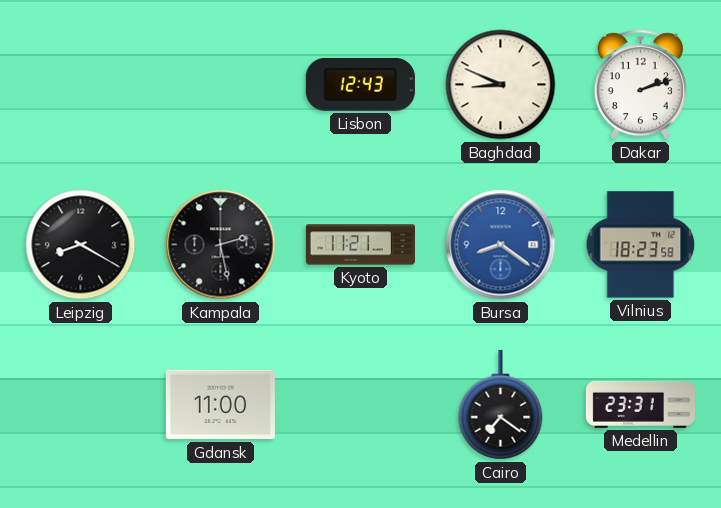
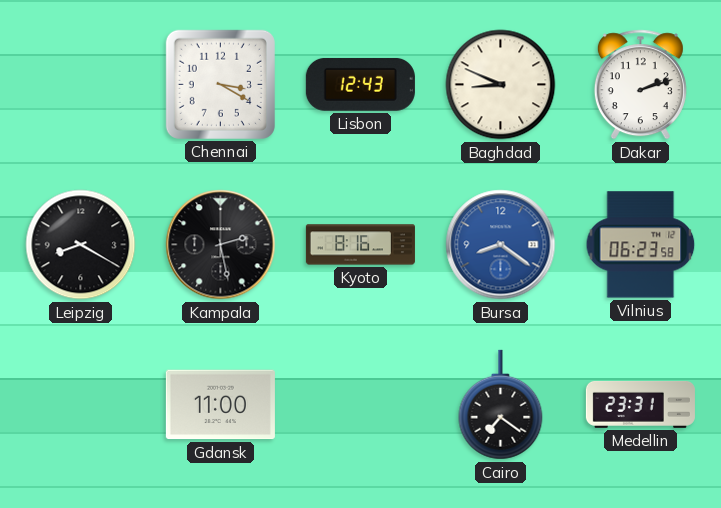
Chennai: none -> 3:20
Kyoto: 11:21 -> 8:16
Vilnius: 18:23 -> 06:23
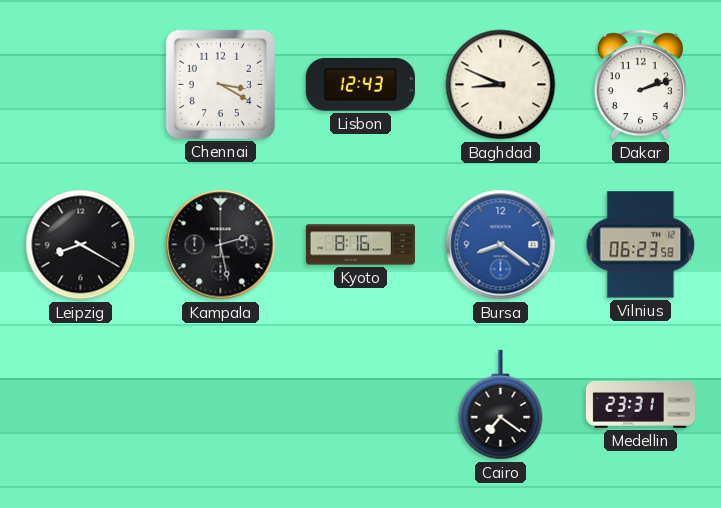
Gdansk: 11:00 -> none
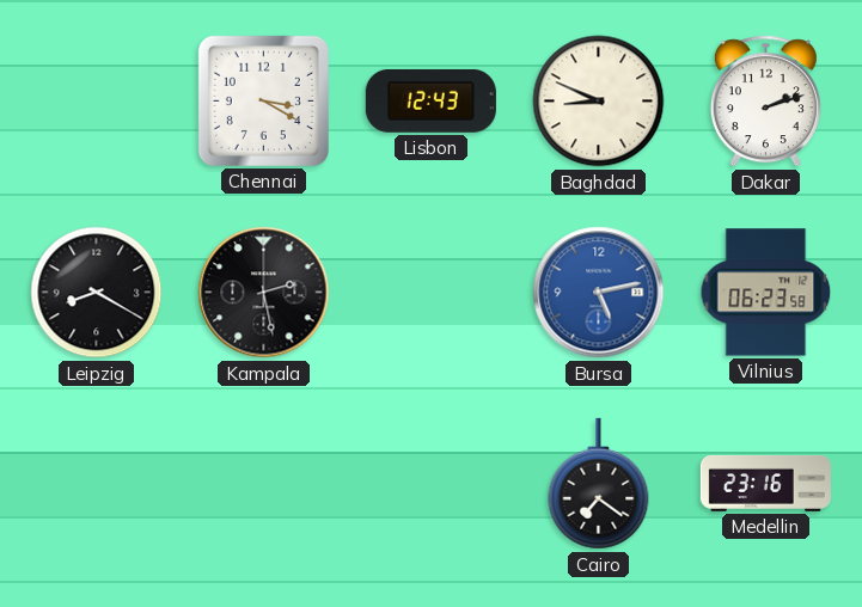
Kyoto: 8:16 -> none
Bursa: 8:21 -> 5:13
Medellin: 23:31 -> 23:16
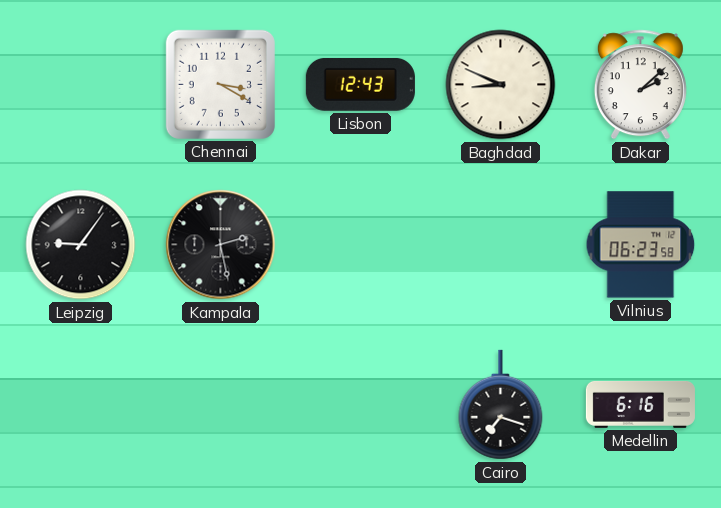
Dakar: 2:12 -> 2:08
Leipzig: 8:20 -> 9:06
Bursa: 5:13 -> none
Cairo: 7:21 -> 7:18
Medellin: 23:16 -> 6:16
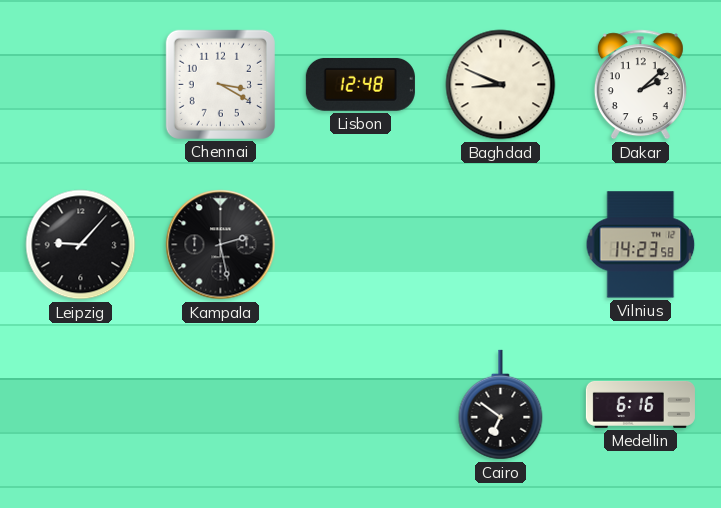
Lisbon: 12:43 -> 12:48
Leipzig: 9:06 -> 9:07
Vilnius: 06:23 -> 14:23
Cairo: 7:18 -> 6:51
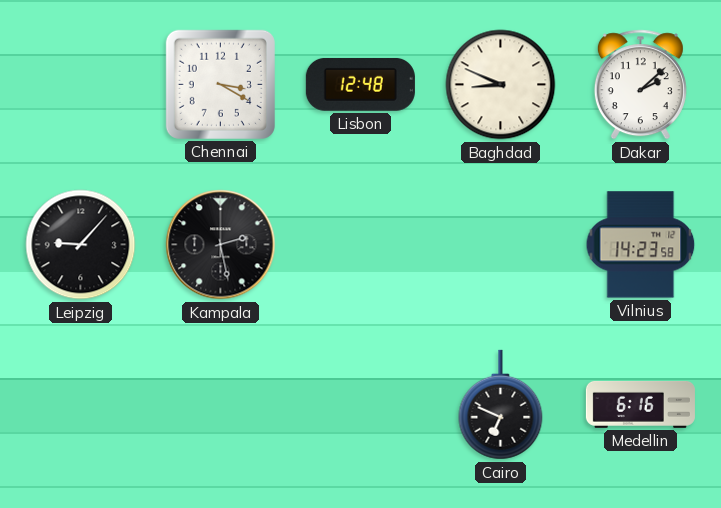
Cairo: 6:51 -> 6:49
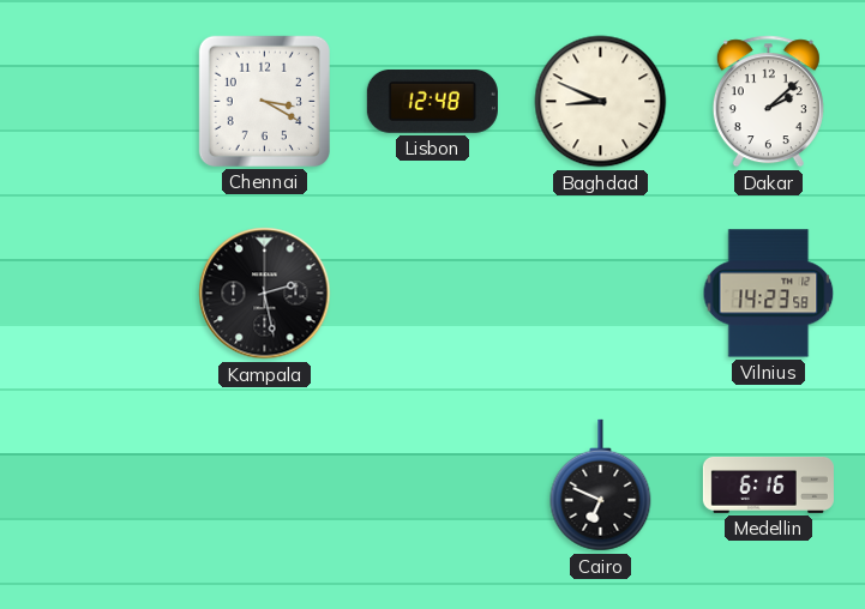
Leipzig: 9:07 -> none
